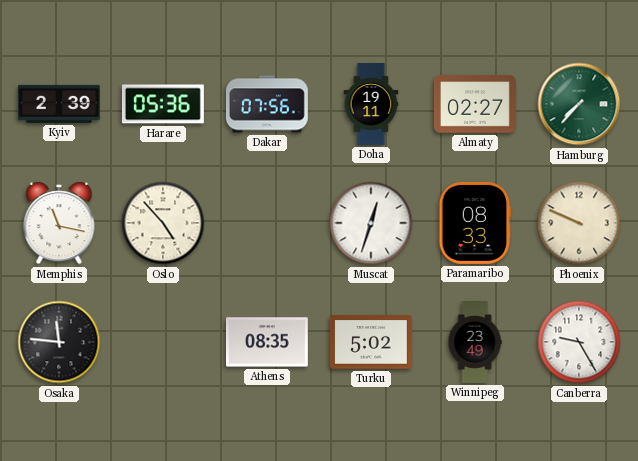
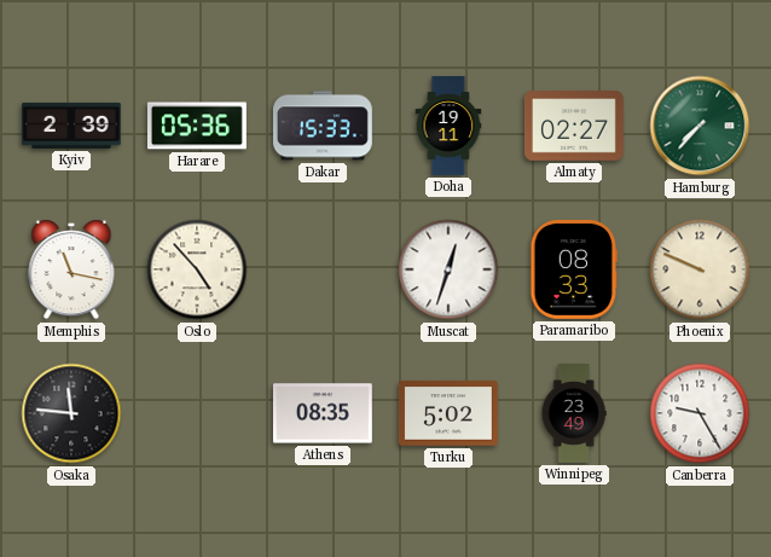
Dakar: 07:56 -> 15:33
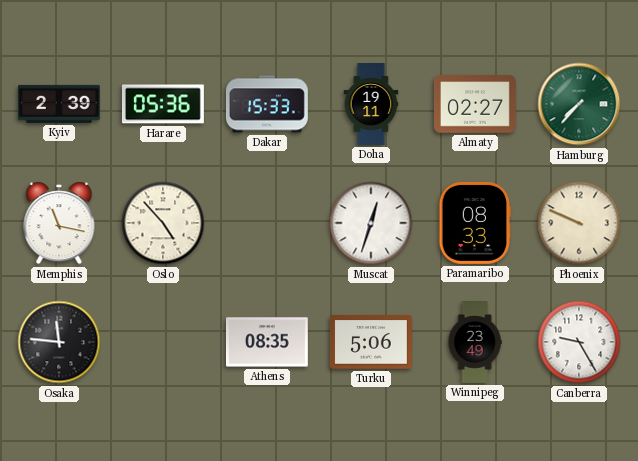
Turku: 5:02 -> 5:06
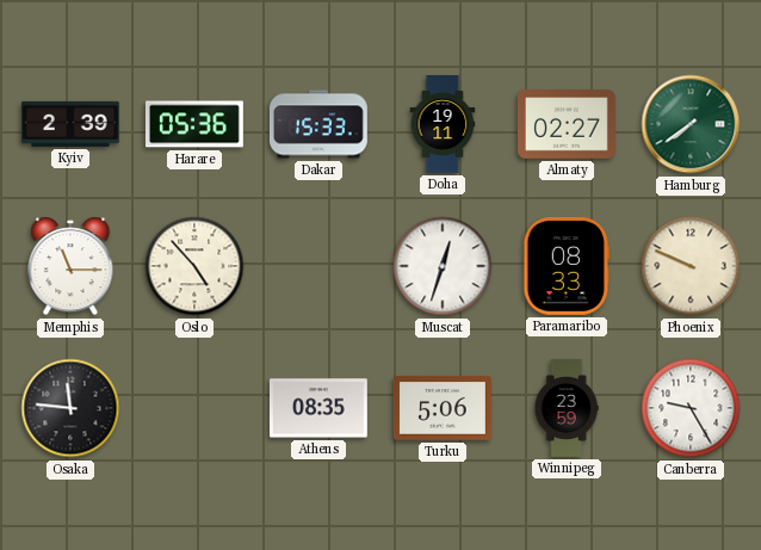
Hamburg: 7:37 -> 7:39
Memphis: 11:17 -> 11:15
Winnipeg: 23:49 -> 23:59
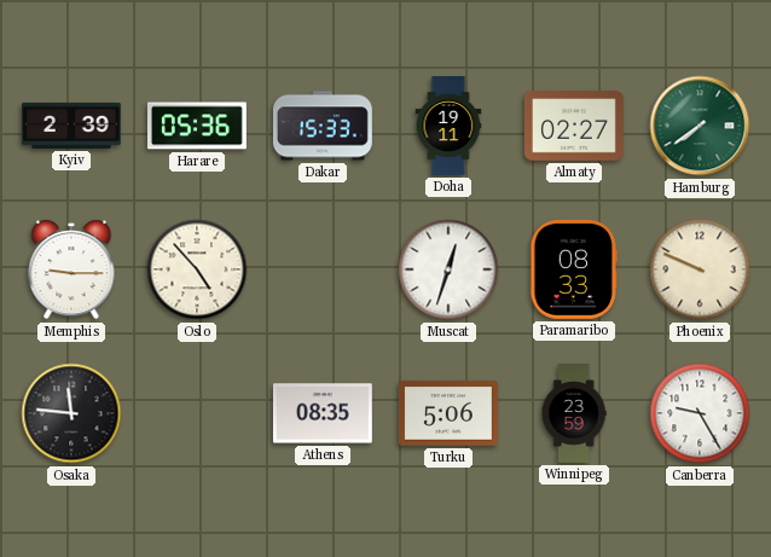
Memphis: 11:15 -> 9:15
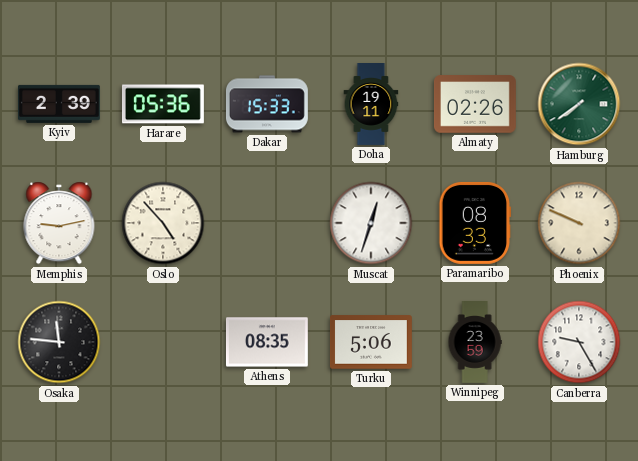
Almaty: 02:27 -> 02:26
Memphis: 9:15 -> 9:13
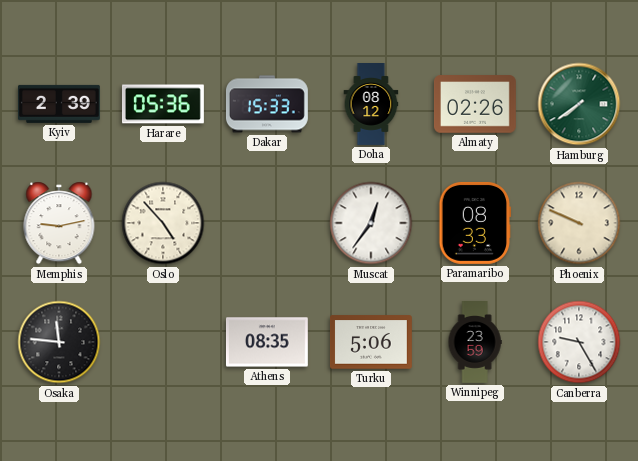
Doha: 19:11 -> 08:12
Muscat: 12:33 -> 12:36
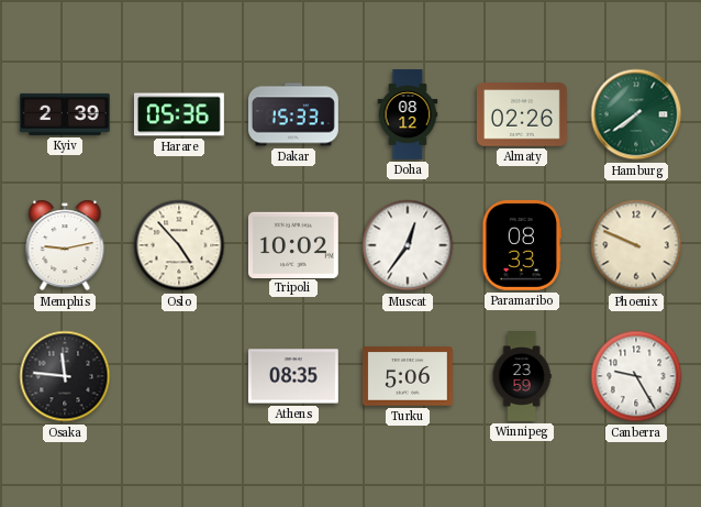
Tripoli: none -> 10:02
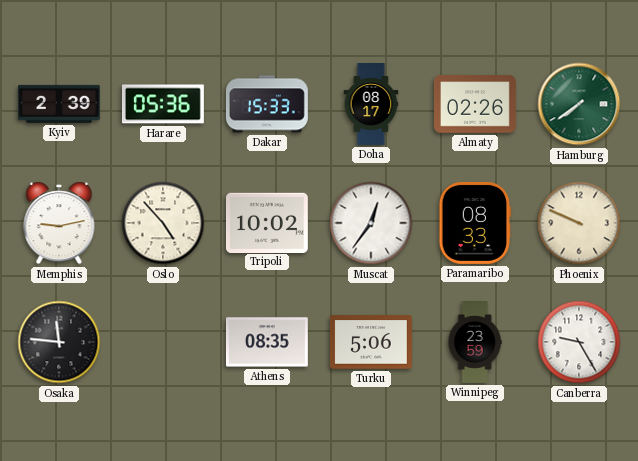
Doha: 08:12 -> 08:17
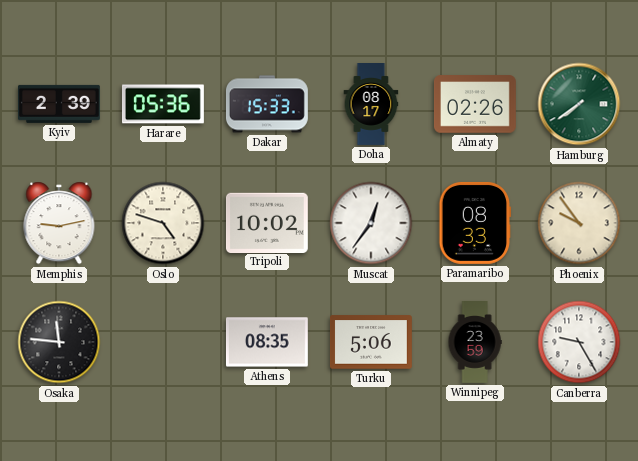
Oslo: 4:53 -> 4:48
Phoenix: 9:49 -> 9:54
